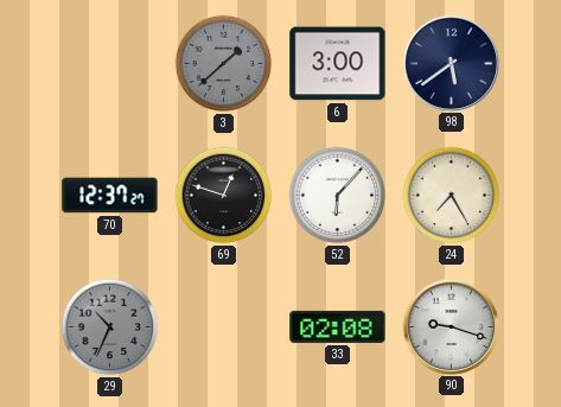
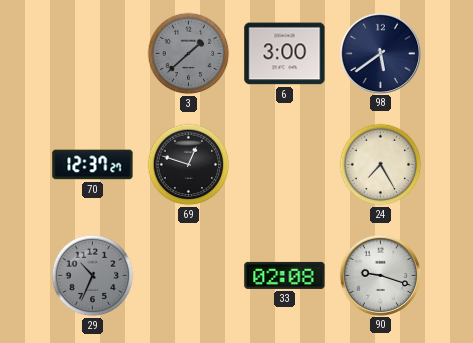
52: 6:07 -> none
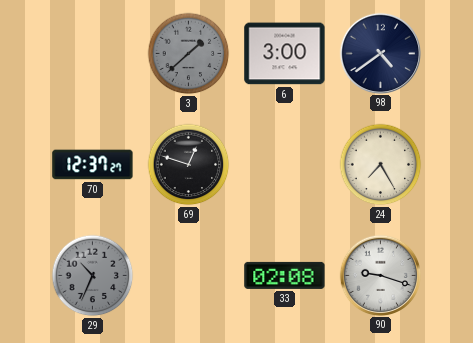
98: 5:39 -> 4:39
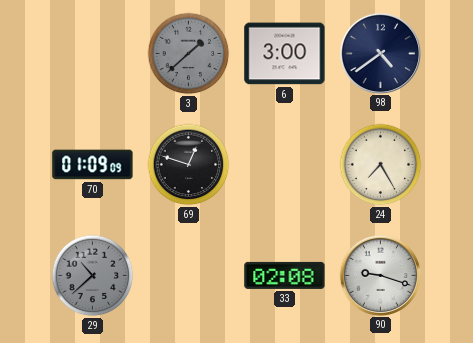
70: 12:37 -> 01:09
29: 10:34 -> 10:38
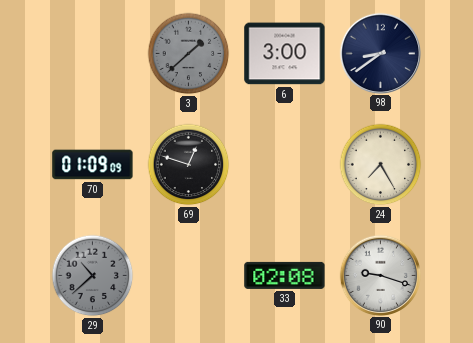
98: 4:39 -> 8:39
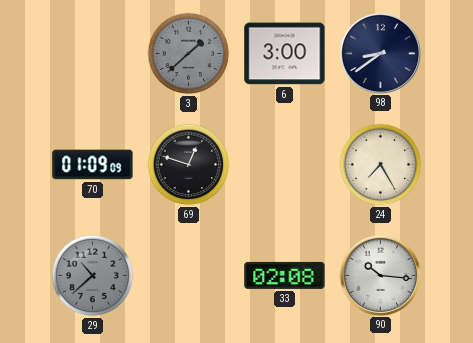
90: 9:18 -> 10:16
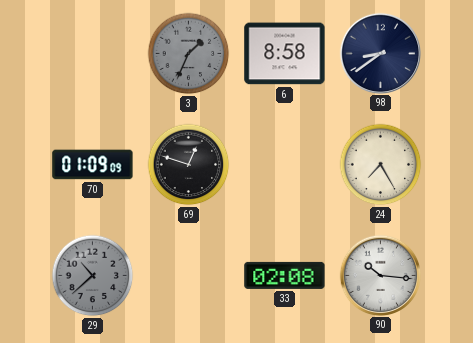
3: 1:38 -> 1:34
6: 3:00 -> 8:58
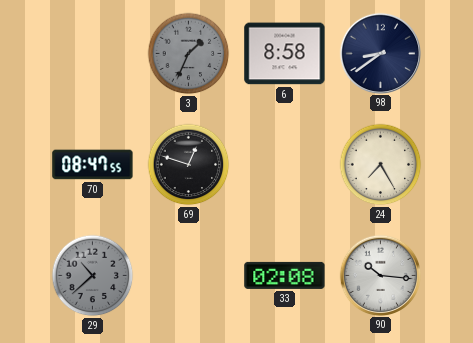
70: 01:09 -> 08:47
